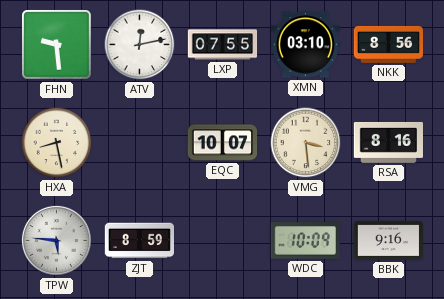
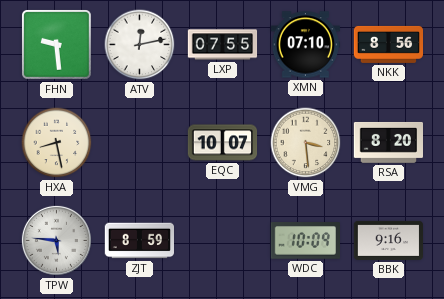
XMN: 03:10 -> 07:10
RSA: 8:16 -> 8:20
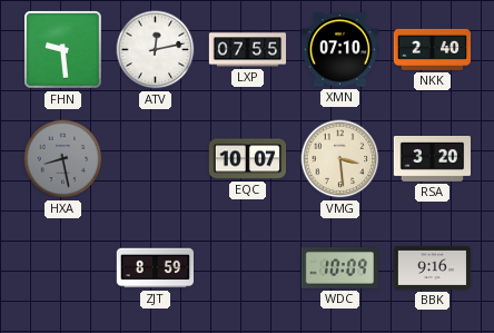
NKK: 8:56 -> 2:40
HXA dial: cream -> grey
RSA: 8:20 -> 3:20
TPW: 5:46 -> none
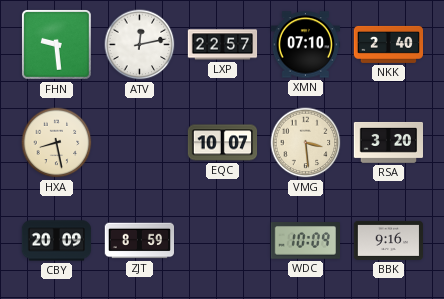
LXP: 07:55 -> 22:57
HXA dial: grey -> cream
CBY: none -> 20:09
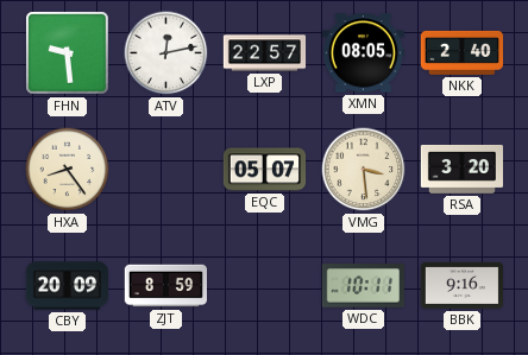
XMN: 07:10 -> 08:05
HXA: 8:28 -> 8:24
EQC: 10:07 -> 05:07
WDC: 10:09 -> 10:11
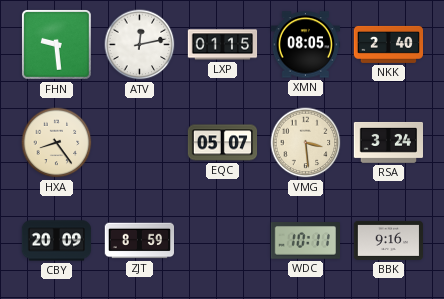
LXP: 22:57 -> 01:15
RSA: 3:20 -> 3:24
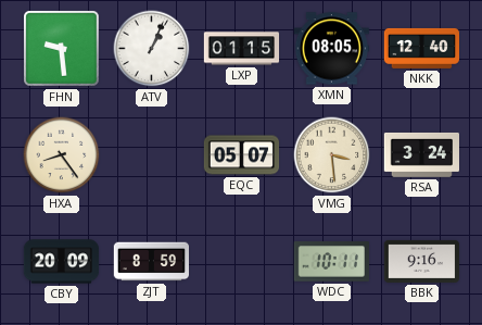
ATV: 12:13 -> 1:04
NKK: 2:40 -> 12:40
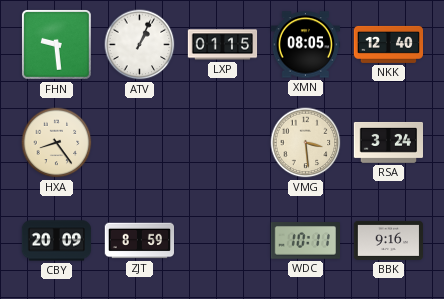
EQC: 05:07 -> none
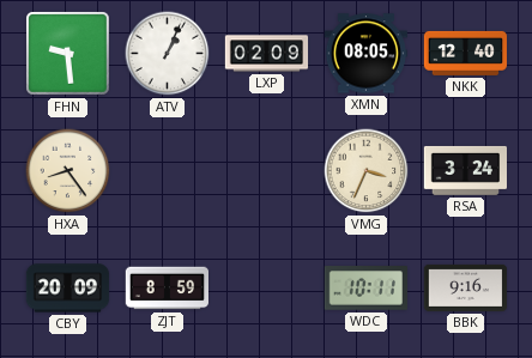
LXP: 01:15 -> 02:09
VMG: 3:29 -> 3:34
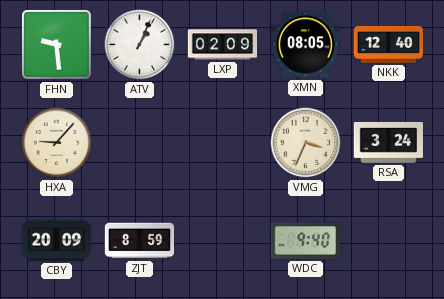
HXA: 8:24 -> 9:07
WDC: 10:11 -> 9:40
BBK: 9:16 -> none
